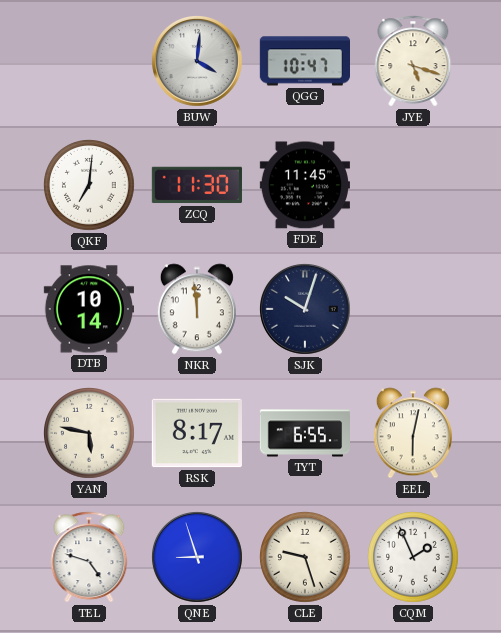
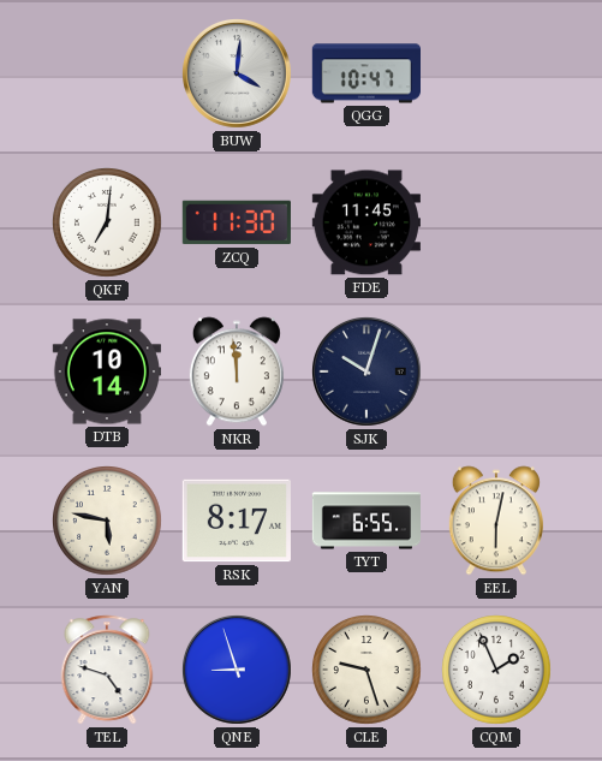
JYE: 5:18 -> none
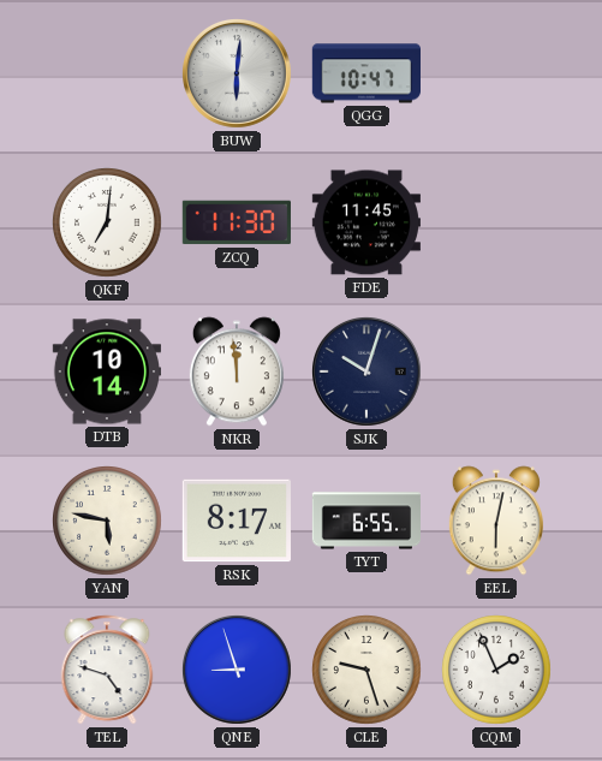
BUW: 4:01 -> 6:01
